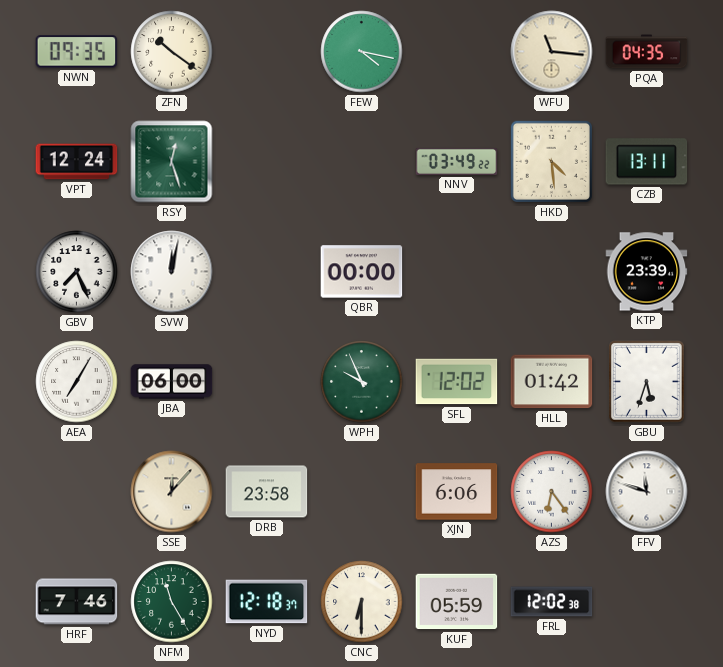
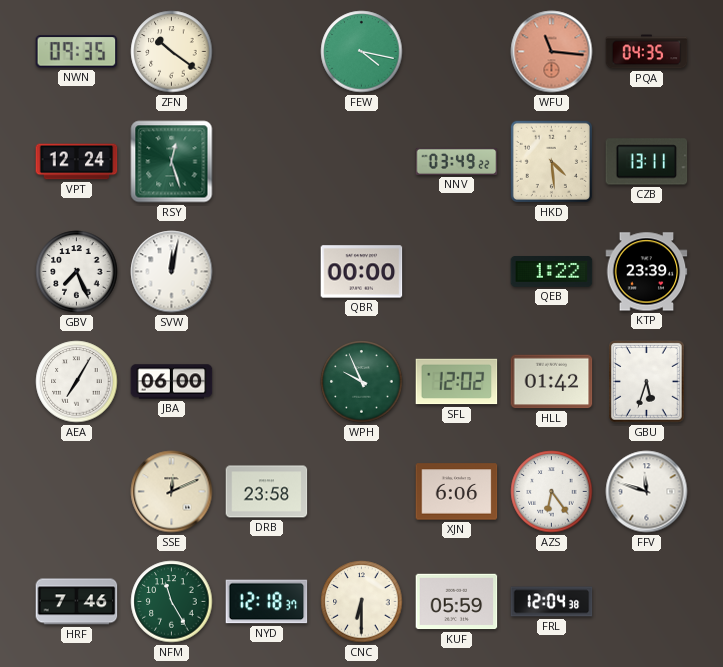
WFU dial: cream -> salmon
QEB: none -> 1:22
SSE: 12:07 -> 12:11
FRL: 12:02 -> 12:04
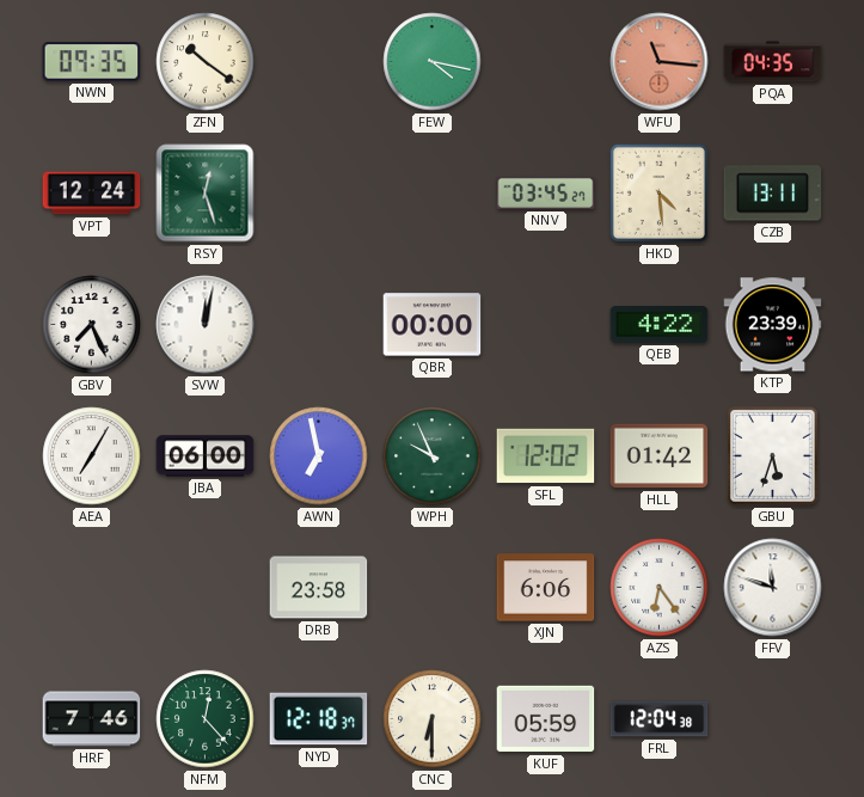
NNV: 03:49 -> 03:45
QEB: 1:22 -> 4:22
AWN: none -> 6:58
SSE: 12:11 -> none
NFM: 11:25 -> 12:23
